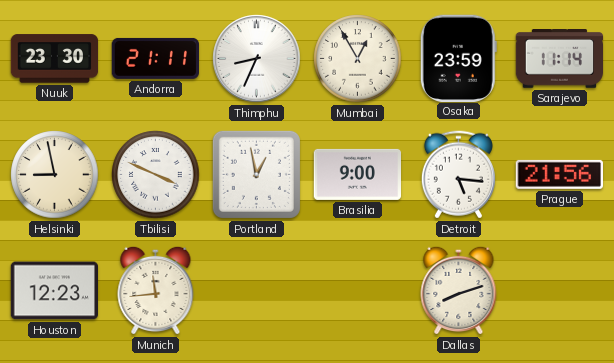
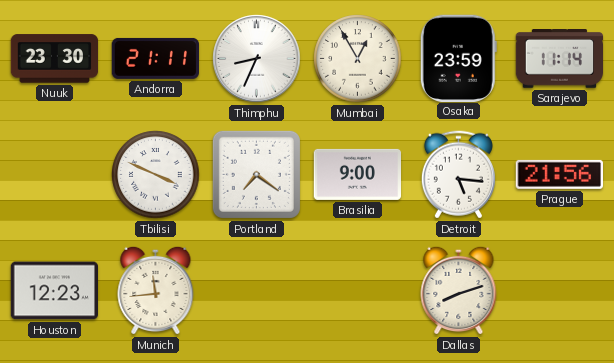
Helsinki: 8:58 -> none
Portland: 12:58 -> 7:21
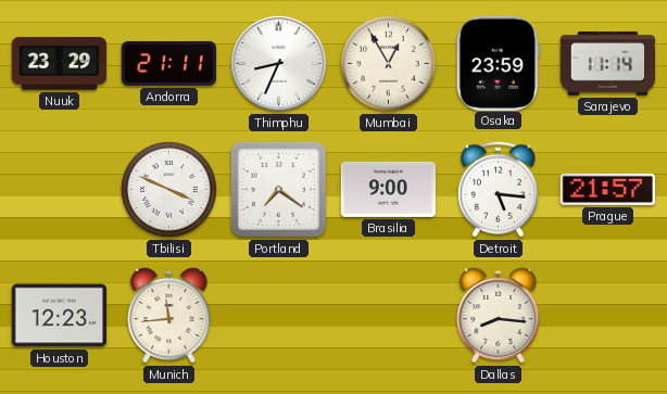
Nuuk: 23:30 -> 23:29
Prague: 21:56 -> 21:57
Dallas: 8:12 -> 8:16
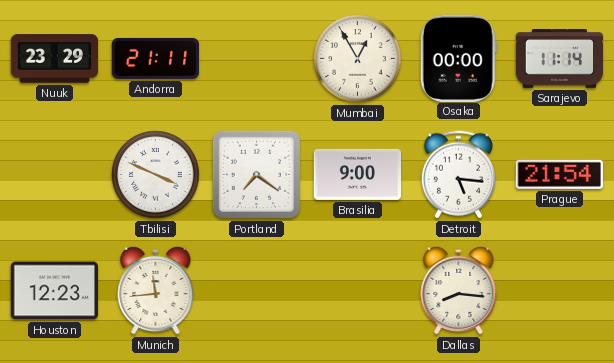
Thimphu: 8:34 -> none
Osaka: 23:59 -> 00:00
Prague: 21:57 -> 21:54
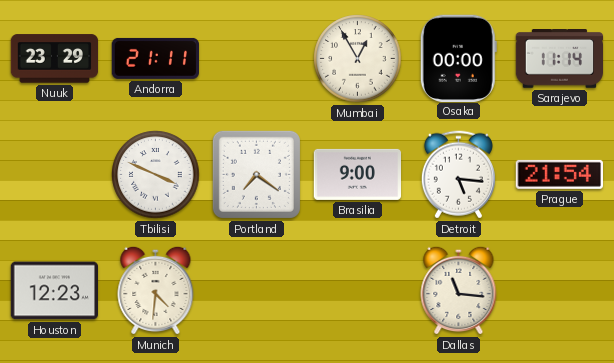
Munich: 11:44 -> 4:31
Dallas: 8:16 -> 11:16
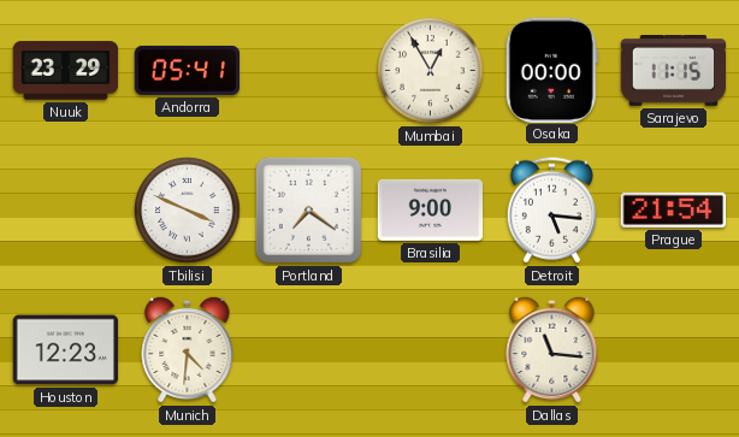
Andorra: 21:11 -> 05:41
Sarajevo: 11:14 -> 11:15
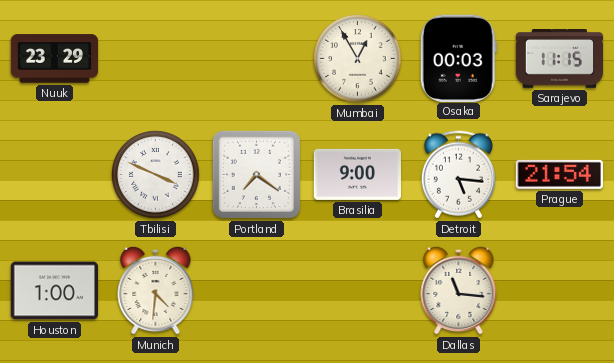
Andorra: 05:41 -> none
Osaka: 00:00 -> 00:03
Houston: 12:23 -> 1:00
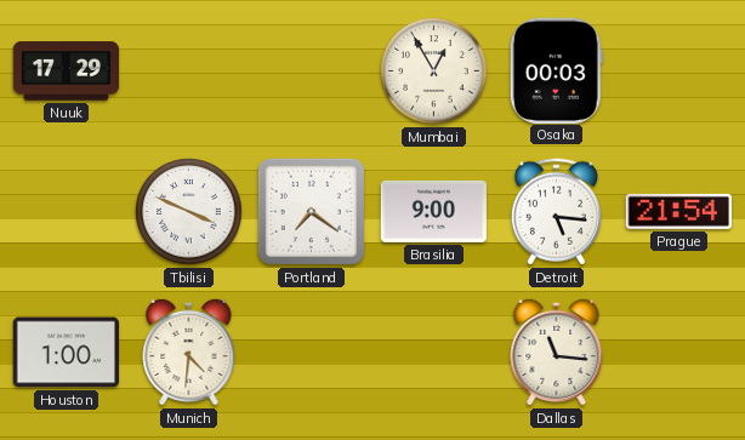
Nuuk: 23:29 -> 17:29
Sarajevo: 11:15 -> none
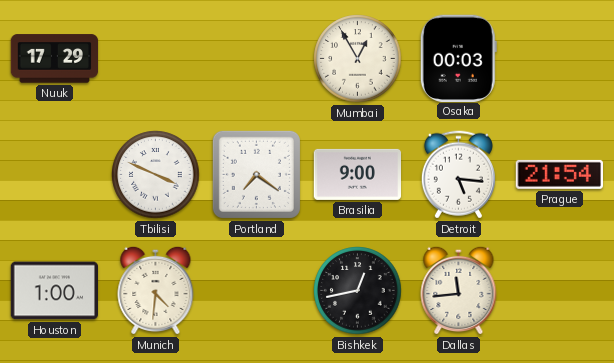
Bishkek: none -> 12:43
Dallas: 11:16 -> 11:44
